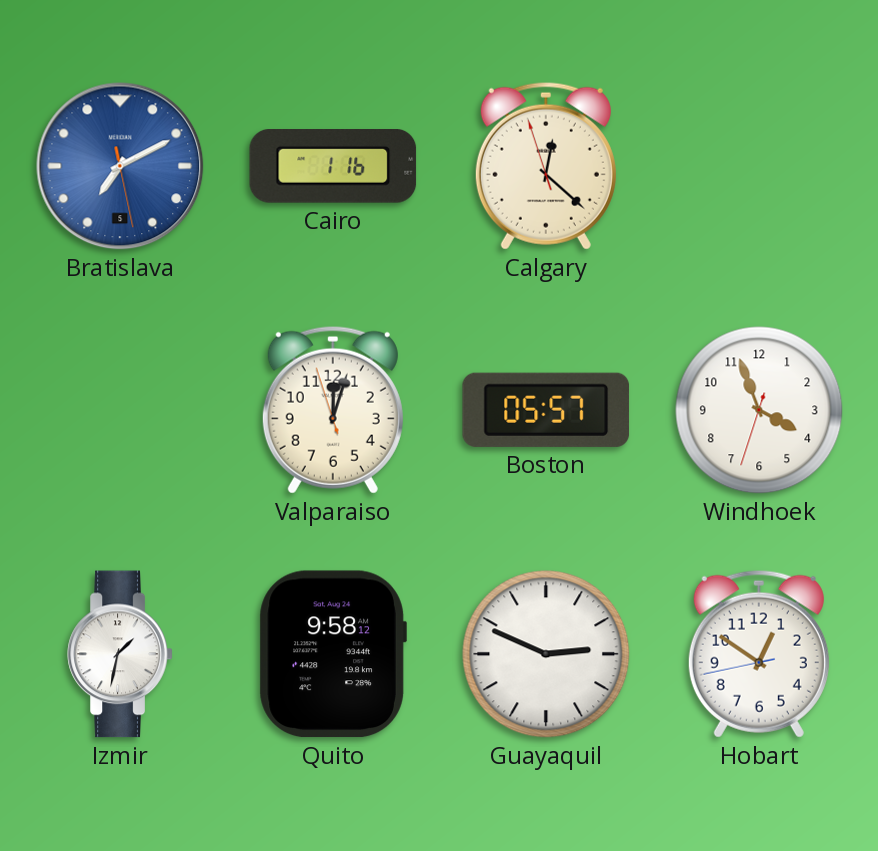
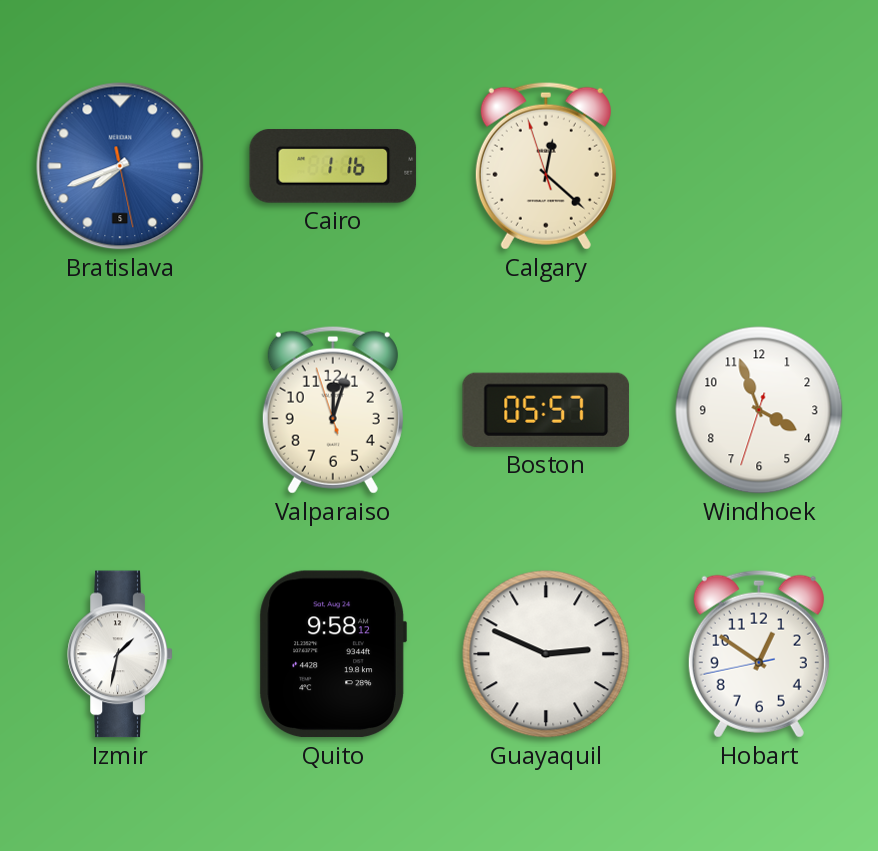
Bratislava: 7:10 -> 7:41
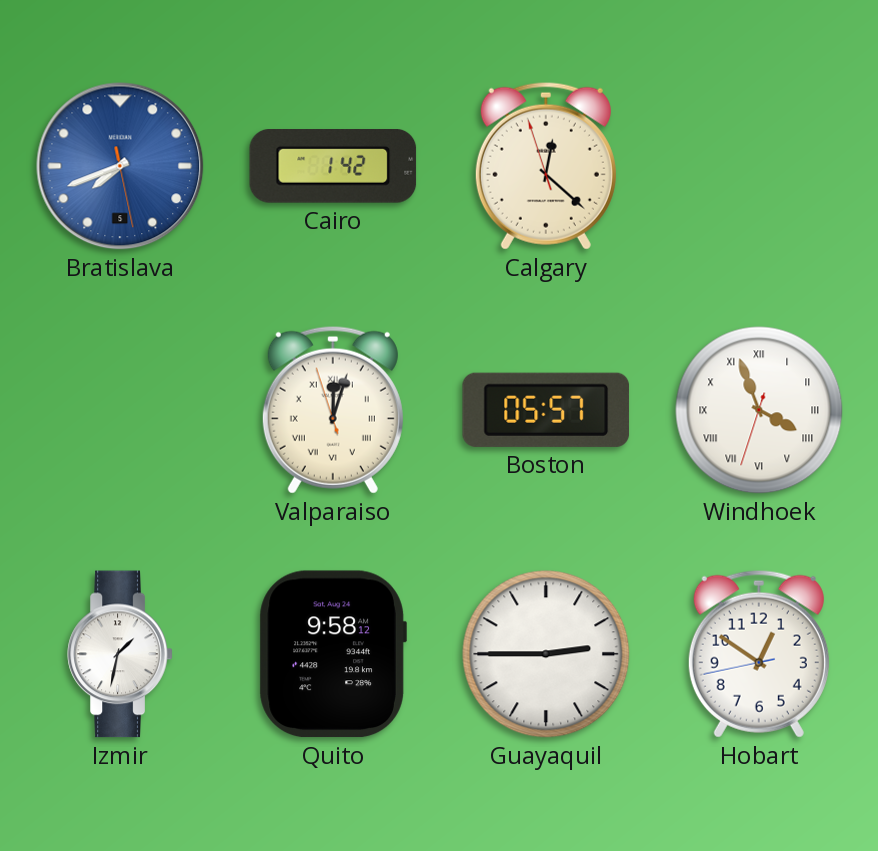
Cairo: 1:16 -> 1:42
Valparaiso numerals: Arabic -> Roman
Windhoek numerals: Arabic -> Roman
Guayaquil: 2:49 -> 2:45
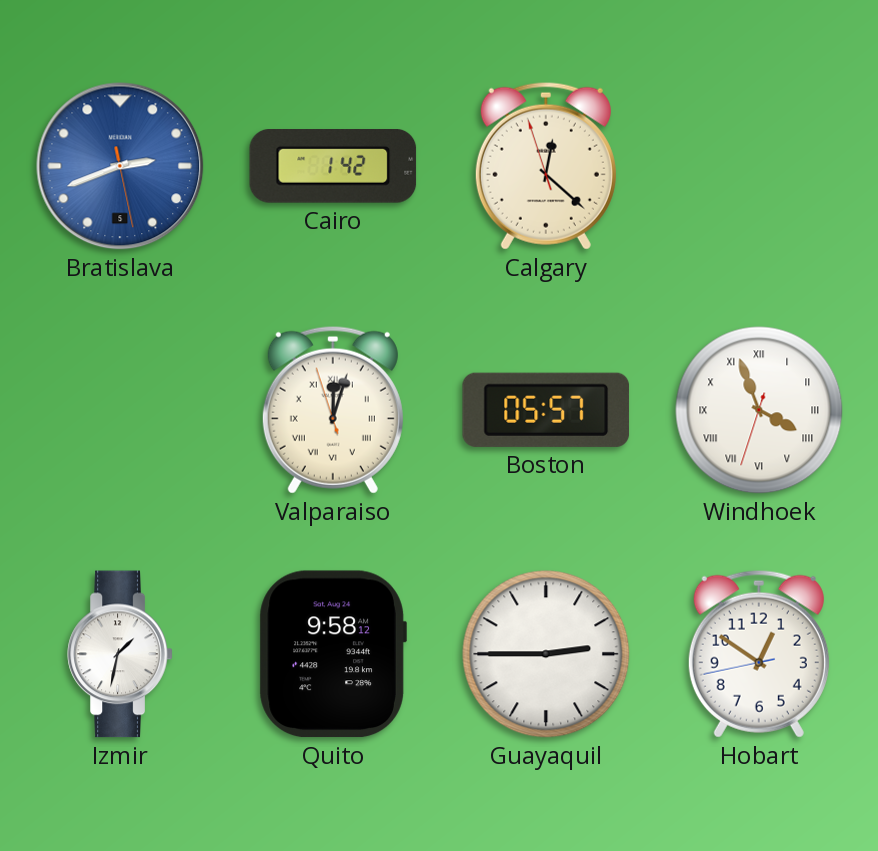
Bratislava: 7:41 -> 2:41
